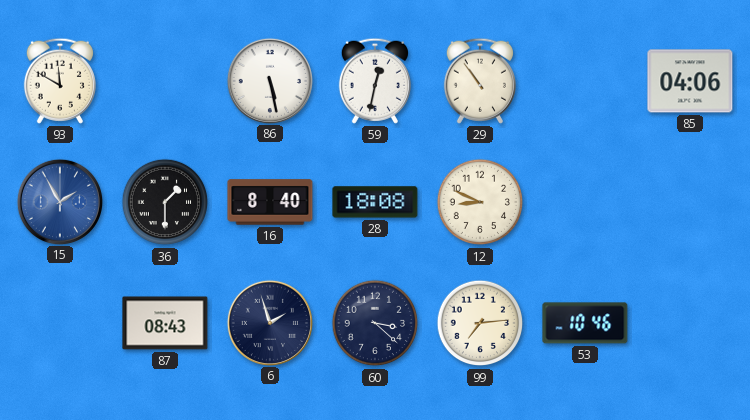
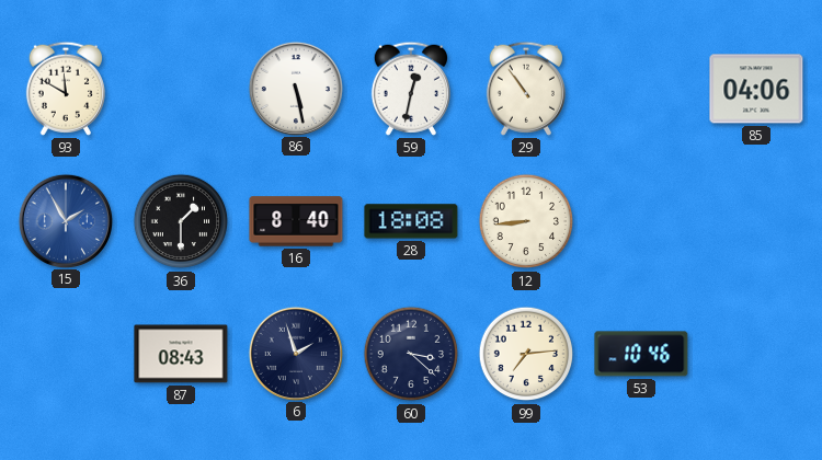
12: 8:49 -> 8:44
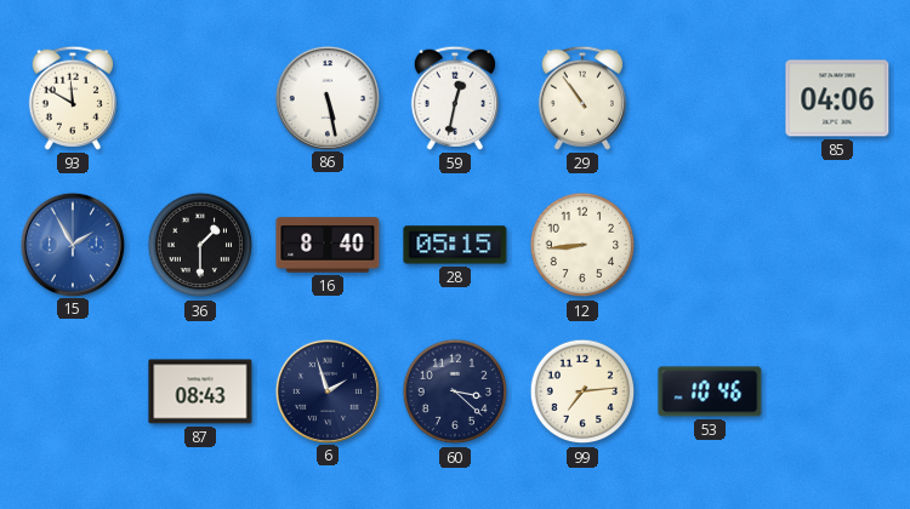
28: 18:08 -> 05:15
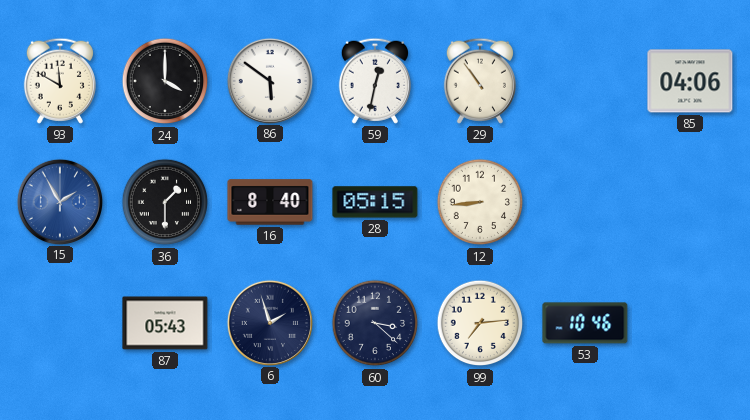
24: none -> 4:00
86: 5:28 -> 5:51
87: 08:43 -> 05:43
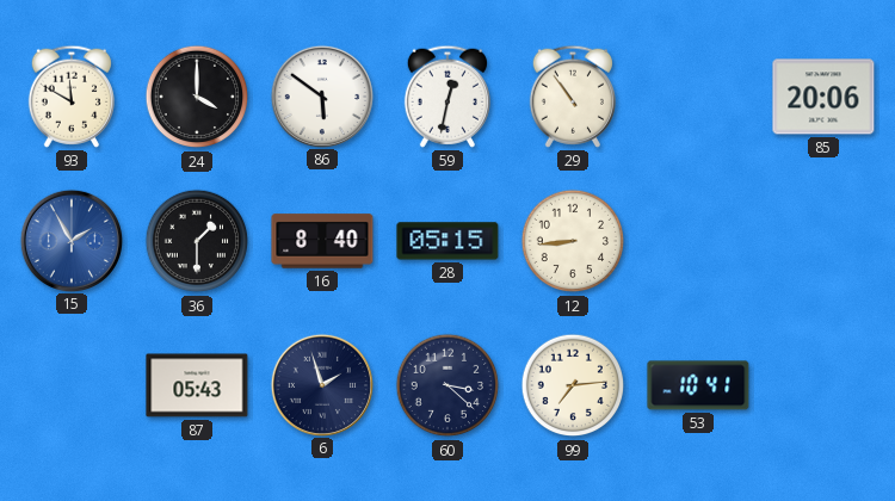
85: 04:06 -> 20:06
53: 10:46 -> 10:41
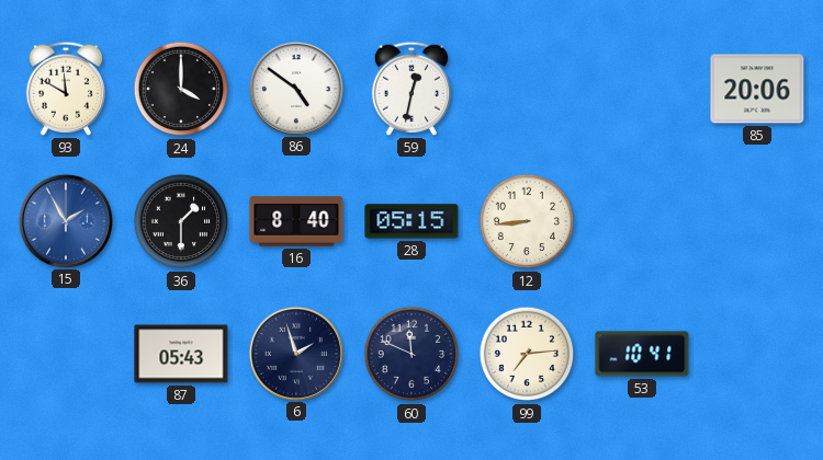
86: 5:51 -> 4:51
29: 10:54 -> none
60: 3:22 -> 11:49
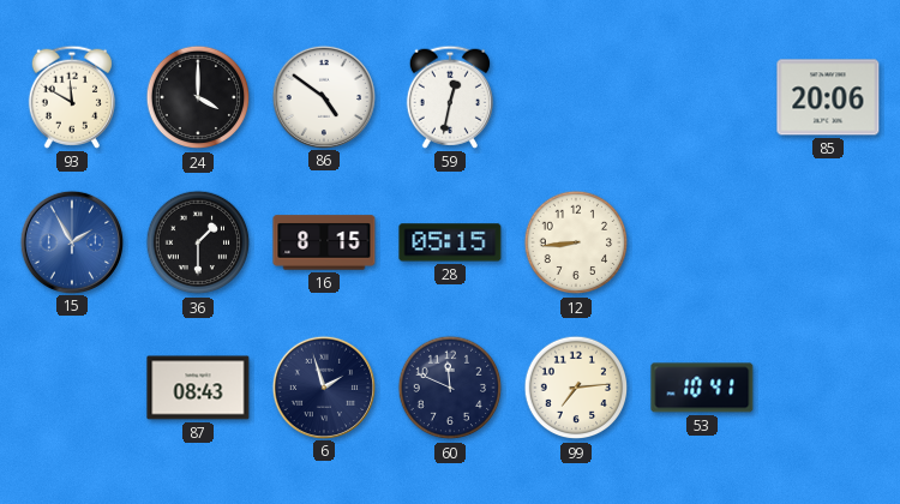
16: 8:40 -> 8:15
87: 05:43 -> 08:43
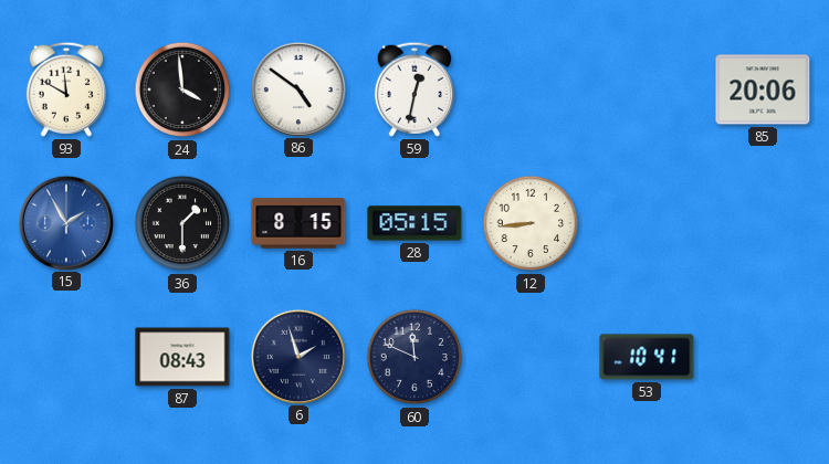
24: 4:00 -> 3:59
99: 7:14 -> none
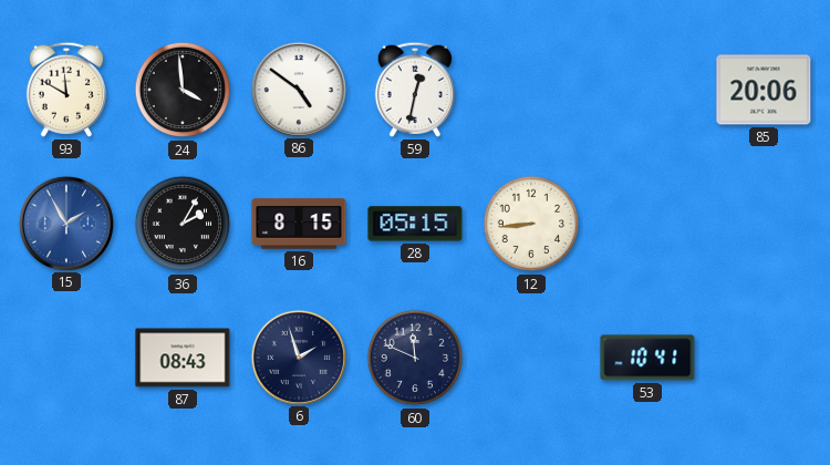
36: 1:30 -> 2:05
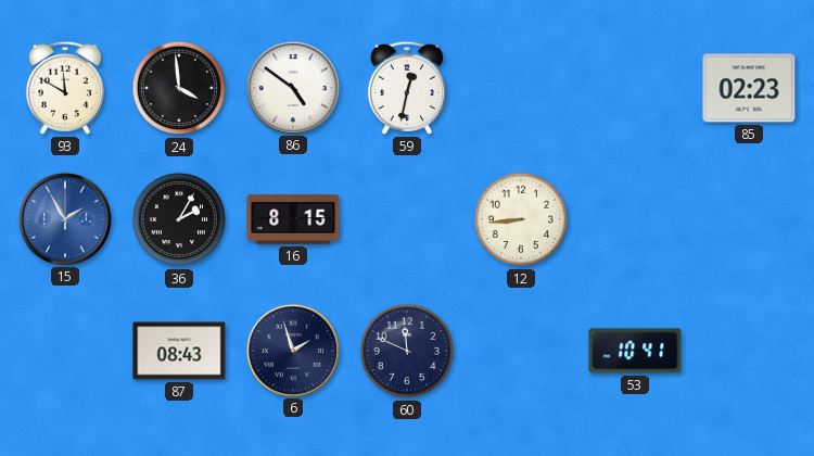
85: 20:06 -> 02:23
28: 05:15 -> none
